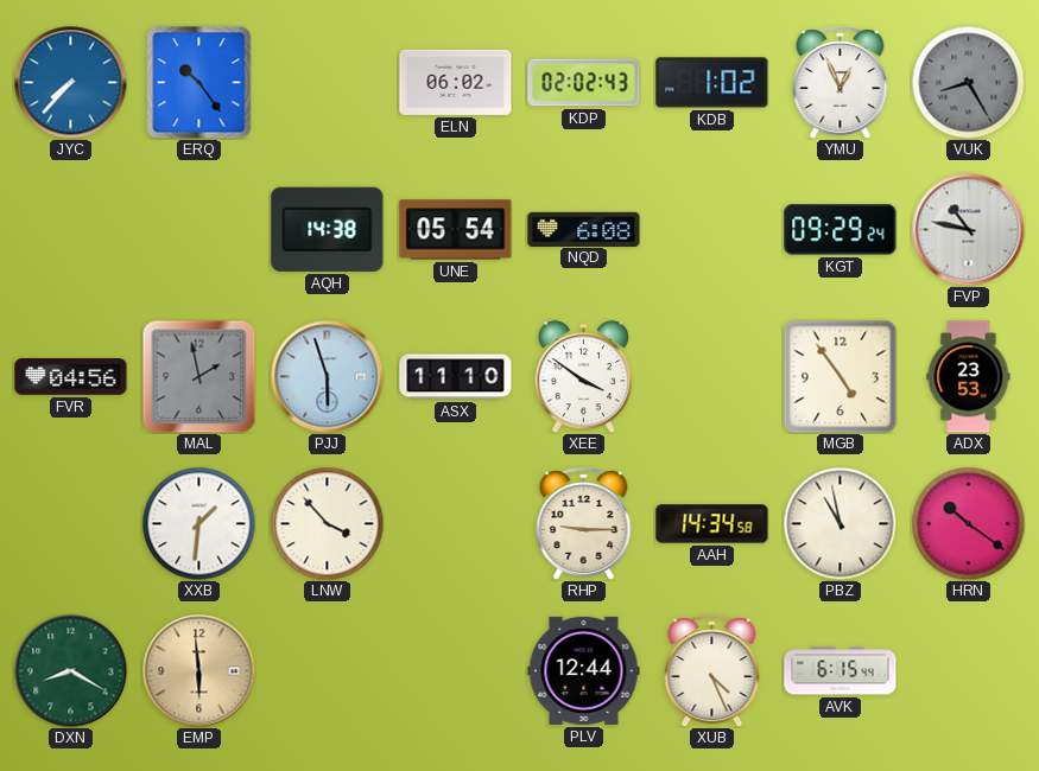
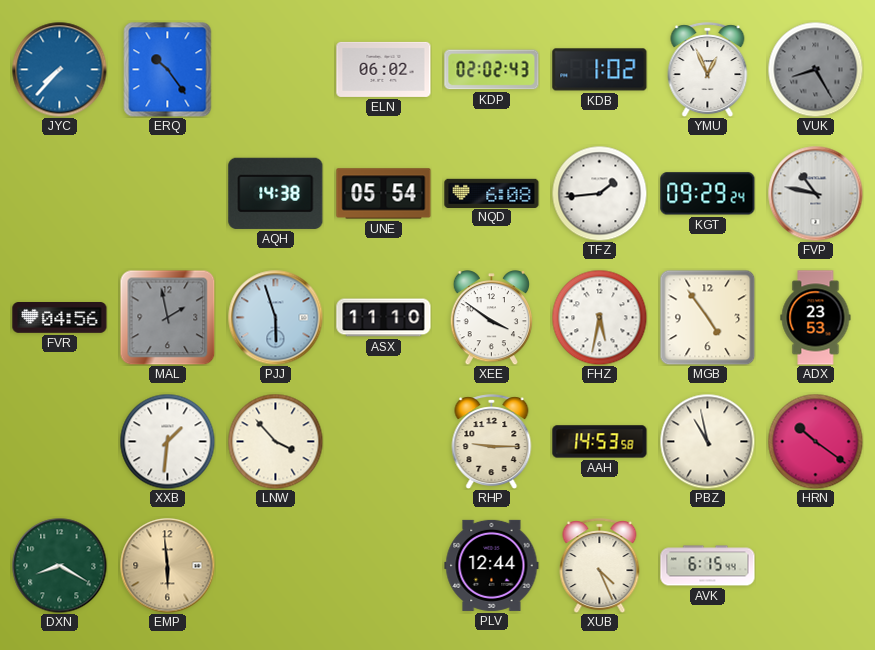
TFZ: none -> 1:44
FHZ: none -> 5:32
AAH: 14:34 -> 14:53
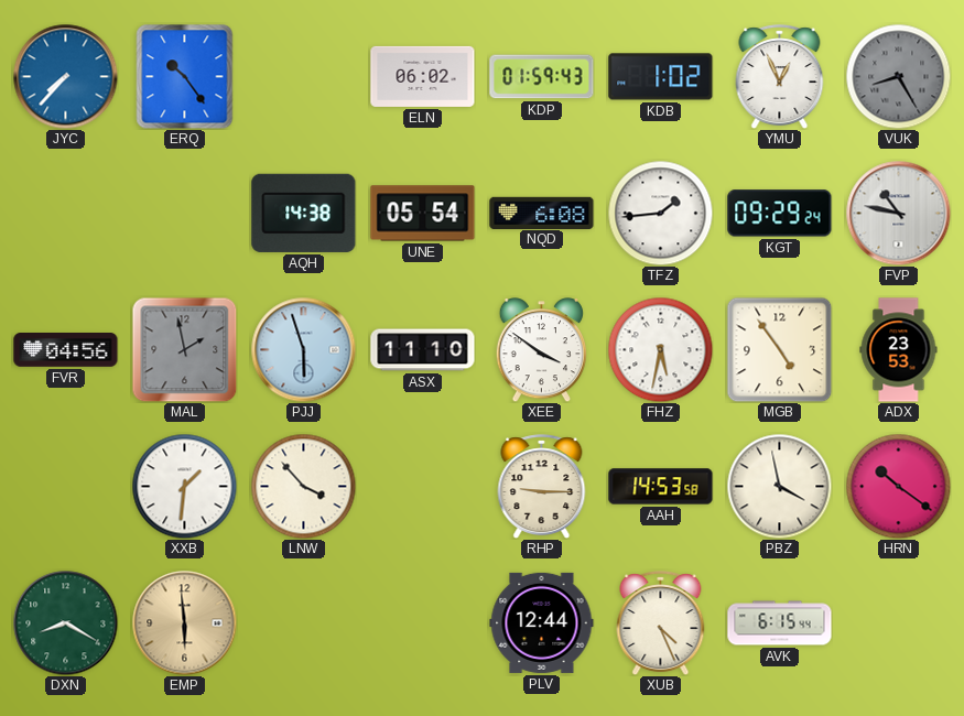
KDP: 02:02 -> 01:59
PBZ: 10:58 -> 3:58
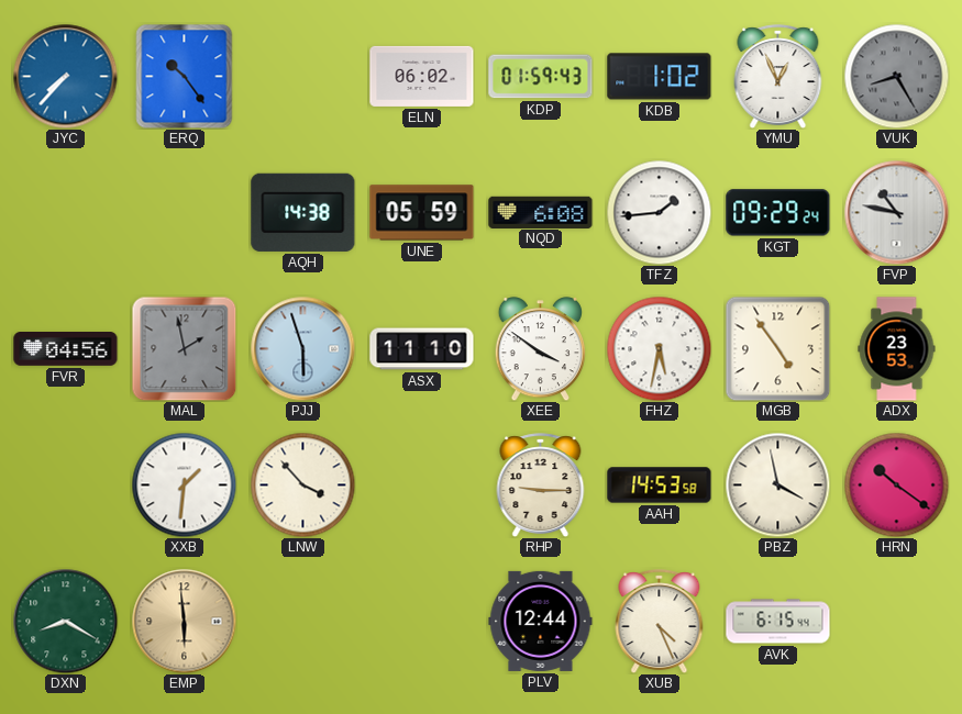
UNE: 05:54 -> 05:59
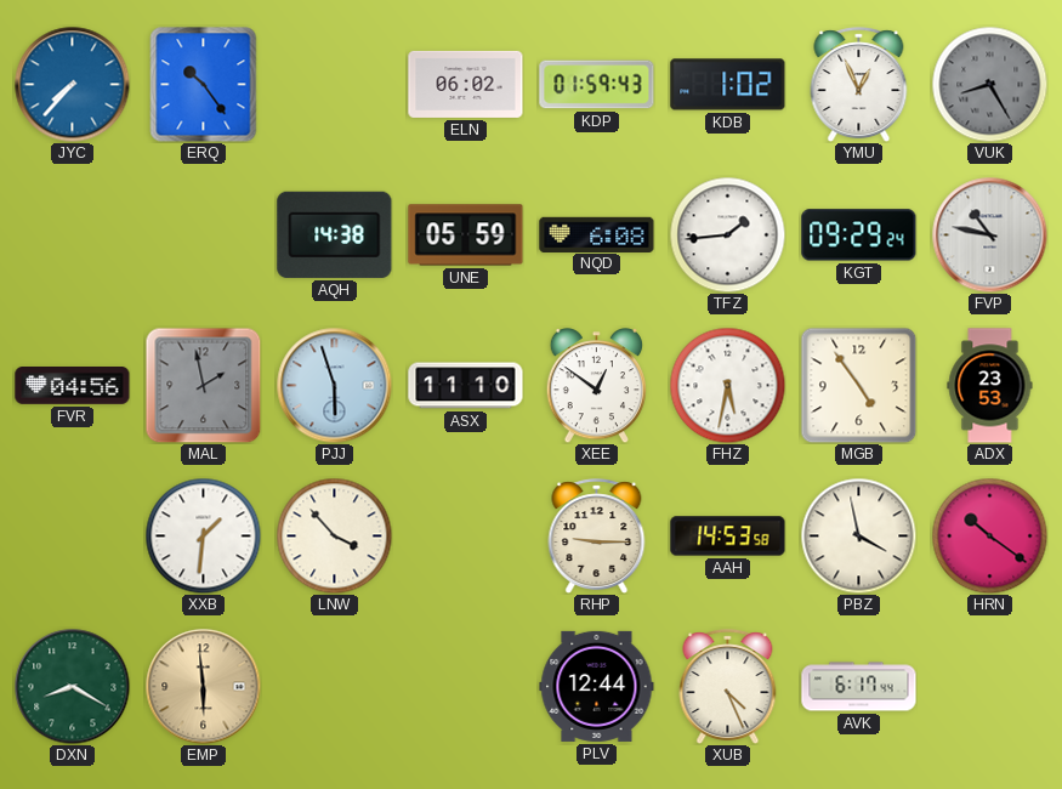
XEE: 3:51 -> 12:51
AVK: 6:15 -> 6:17
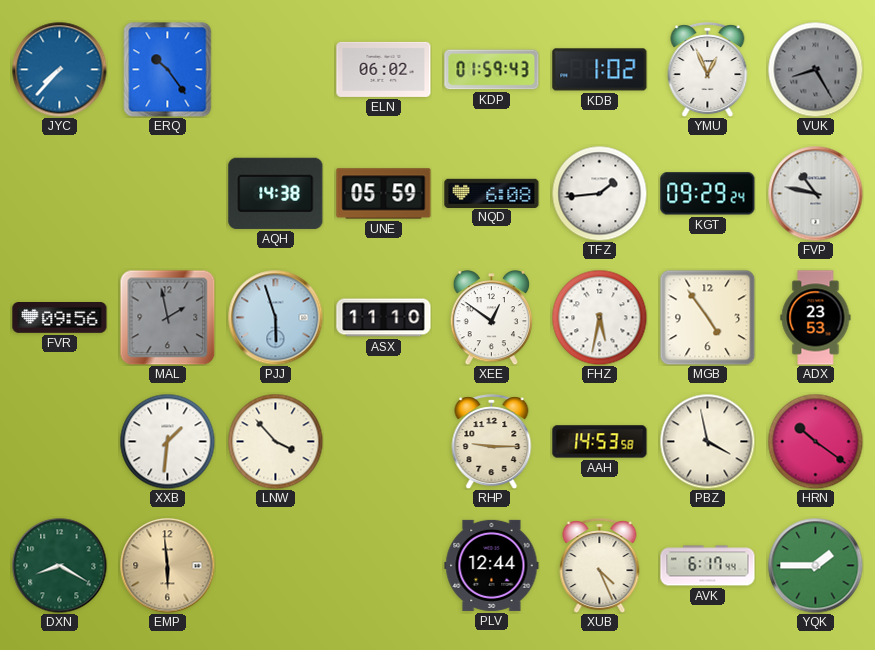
FVR: 04:56 -> 09:56
YQK: none -> 1:45
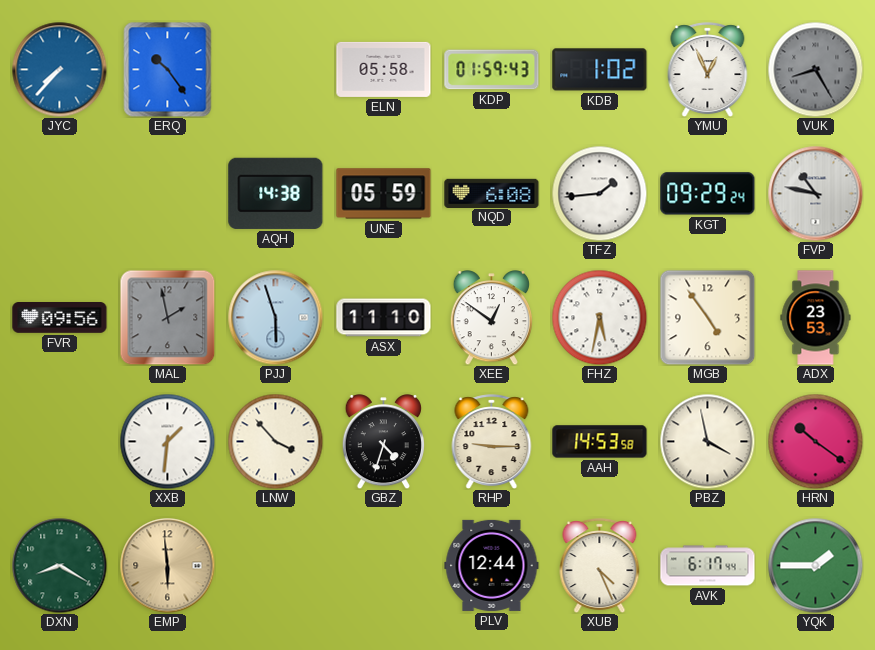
ELN: 06:02 -> 05:58
GBZ: none -> 4:33
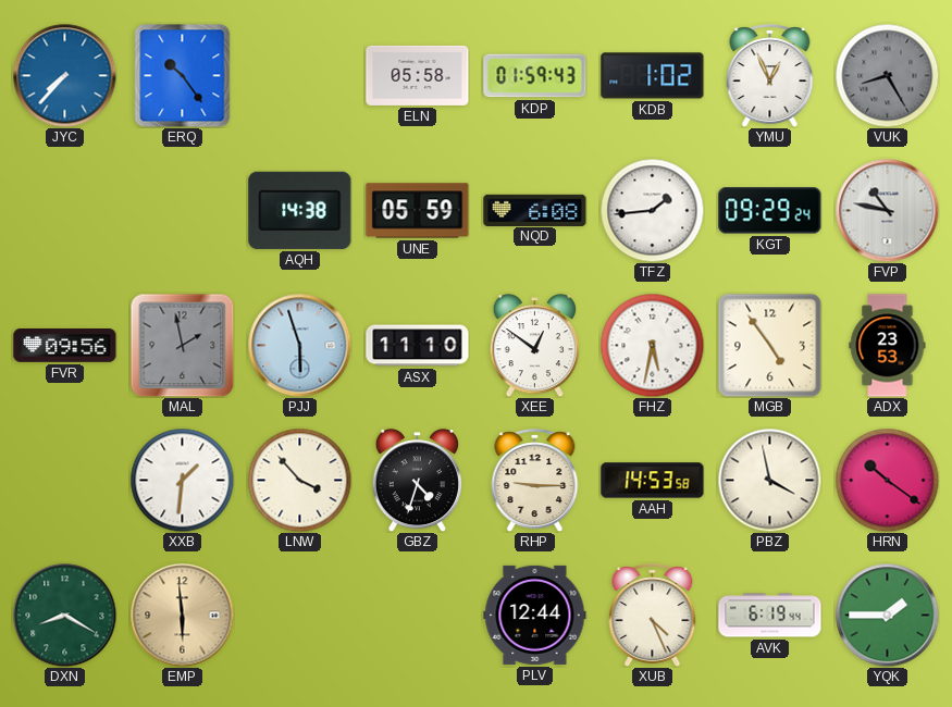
AVK: 6:17 -> 6:19
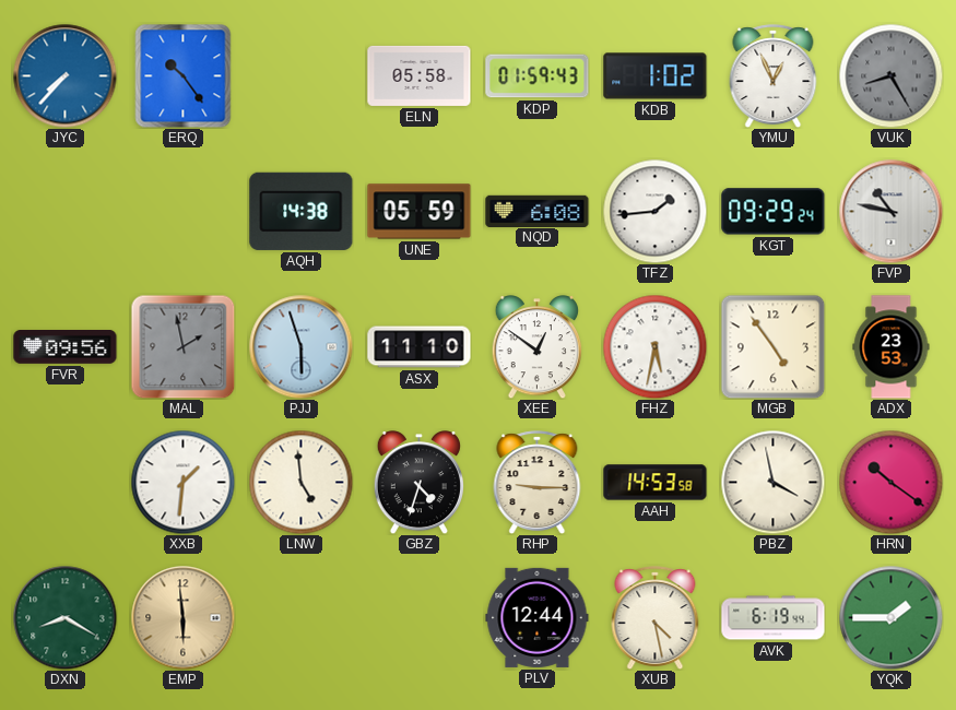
LNW: 3:53 -> 4:59
XUB: 4:26 -> 4:28
